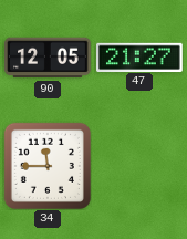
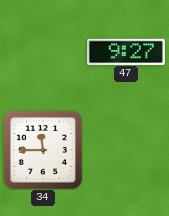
90: 12:05 -> none
47: 21:27 -> 9:27
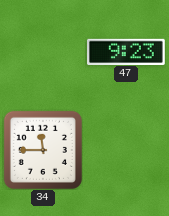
47: 9:27 -> 9:23
